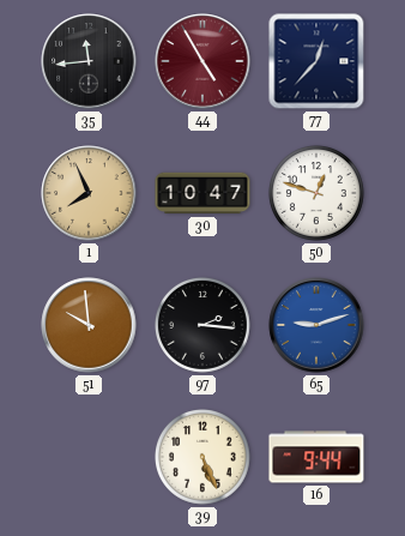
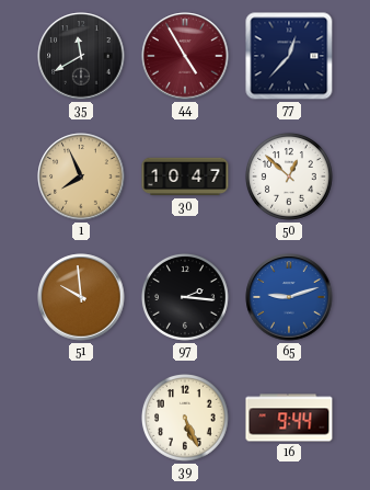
35: 11:44 -> 11:40
50: 12:48 -> 12:52
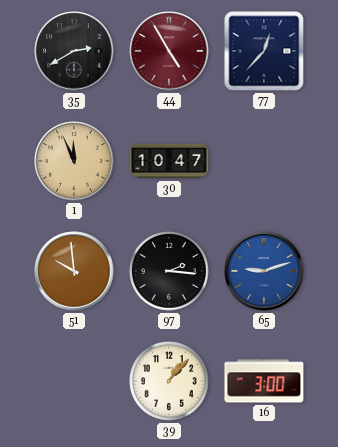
35: 11:40 -> 2:40
1: 7:56 -> 11:56
50: 12:52 -> none
39: 5:26 -> 1:07
16: 9:44 -> 3:00
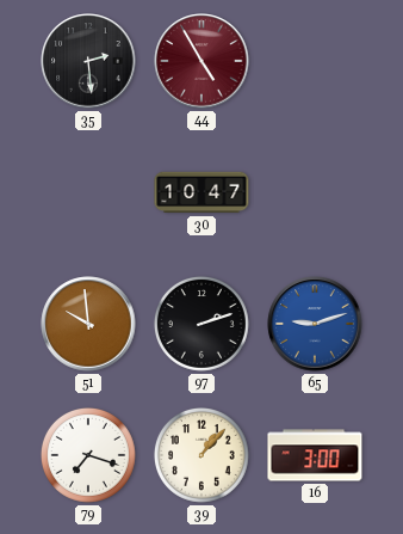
35: 2:40 -> 2:29
77: 12:37 -> none
1: 11:56 -> none
97: 2:16 -> 2:12
79: none -> 7:18
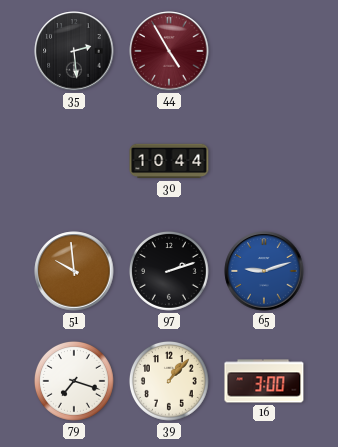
30: 10:47 -> 10:44
